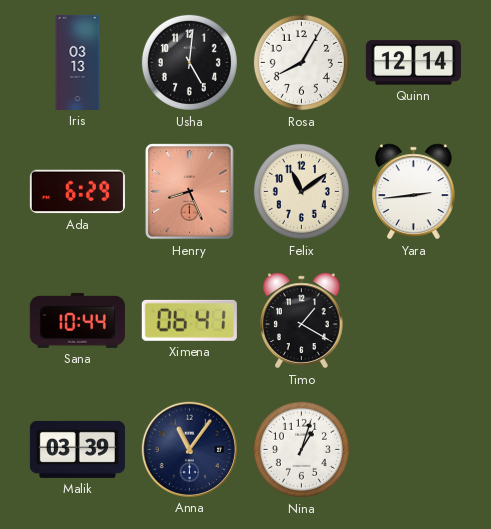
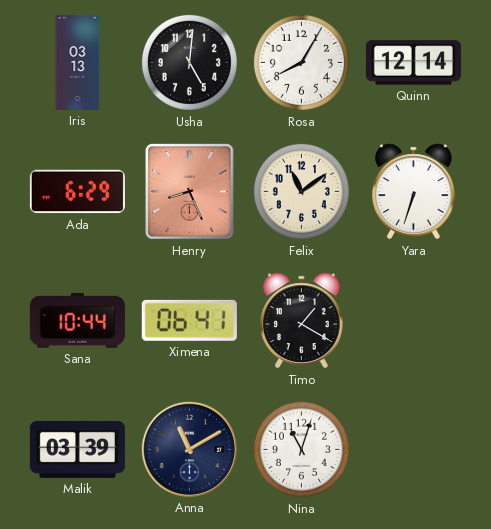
Yara: 2:44 -> 6:33
Anna: 11:06 -> 11:10
Nina: 1:03 -> 11:03
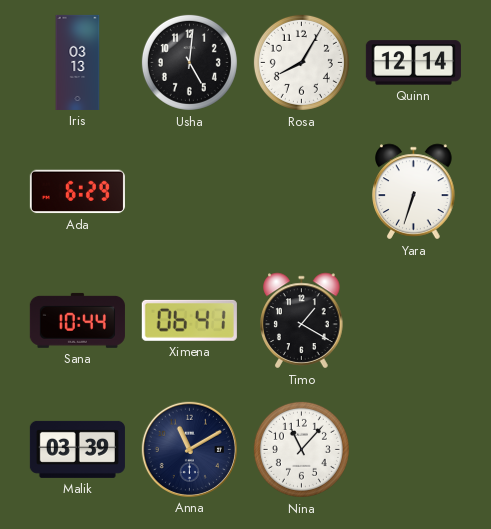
Henry: 8:26 -> none
Felix: 11:09 -> none
Nina: 11:03 -> 11:07
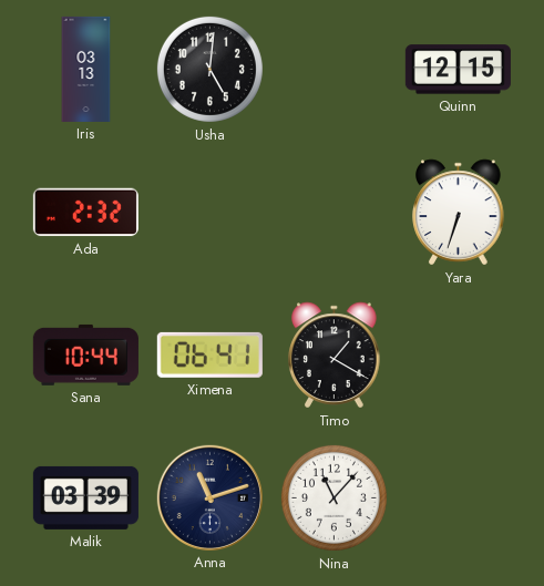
Rosa: 8:05 -> none
Quinn: 12:14 -> 12:15
Ada: 6:29 -> 2:32
Anna: 11:10 -> 11:12
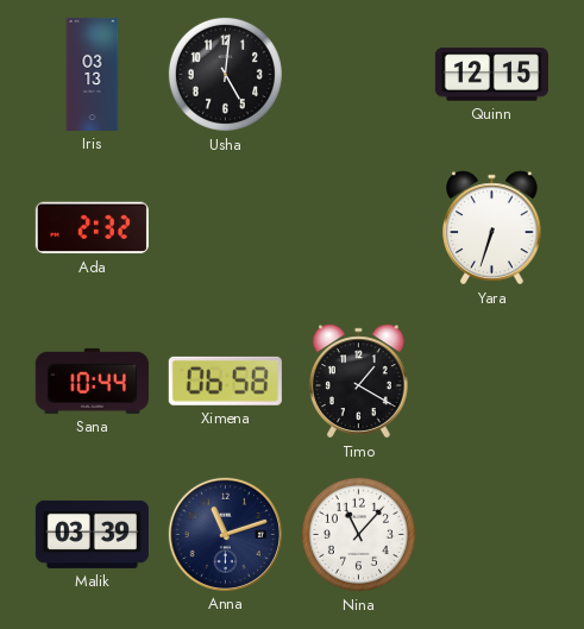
Ximena: 06:41 -> 06:58
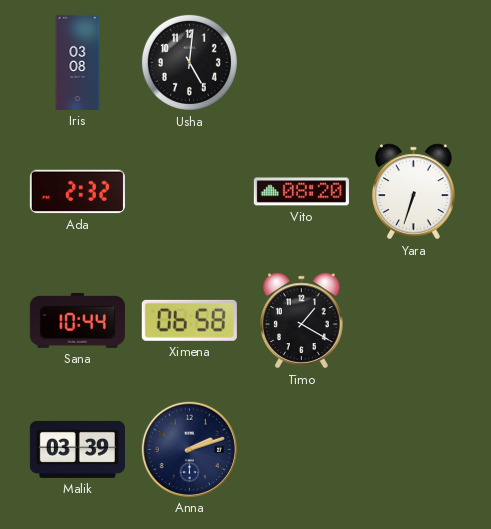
Iris: 03:13 -> 03:08
Quinn: 12:15 -> none
Vito: none -> 08:20
Anna: 11:12 -> 2:12
Nina: 11:07 -> none
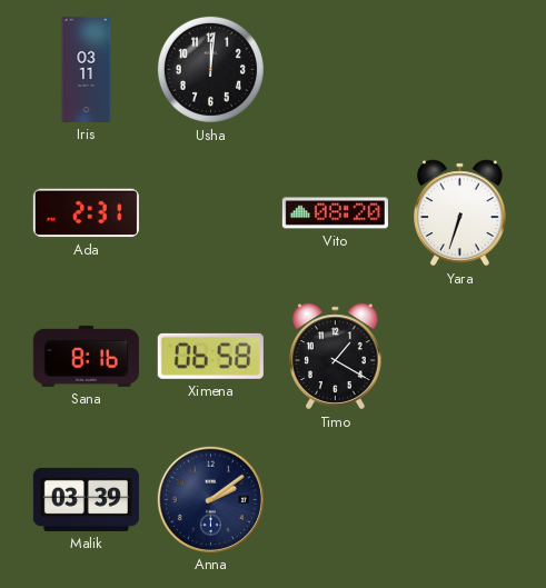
Iris: 03:08 -> 03:11
Usha: 5:01 -> 12:01
Ada: 2:32 -> 2:31
Sana: 10:44 -> 8:16
Anna: 2:12 -> 2:09
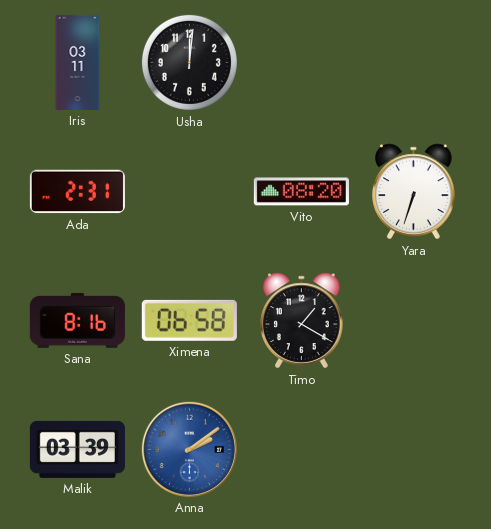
Anna dial: navy -> blue
